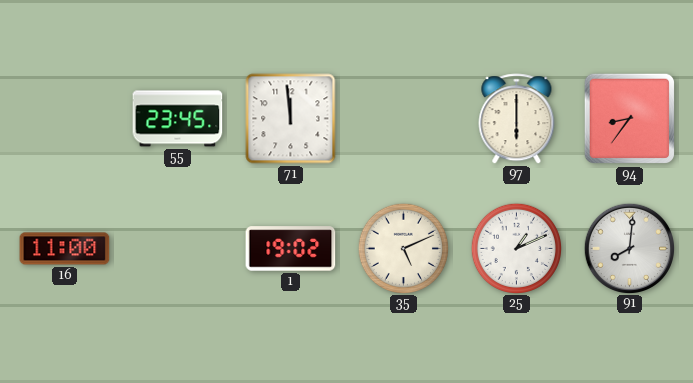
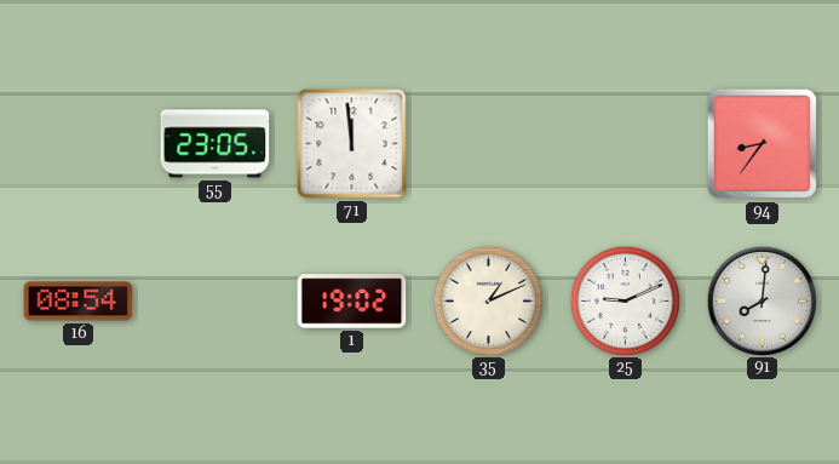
55: 23:45 -> 23:05
97: 6:00 -> none
16: 11:00 -> 08:54
35: 5:11 -> 1:11
25: 1:11 -> 9:11
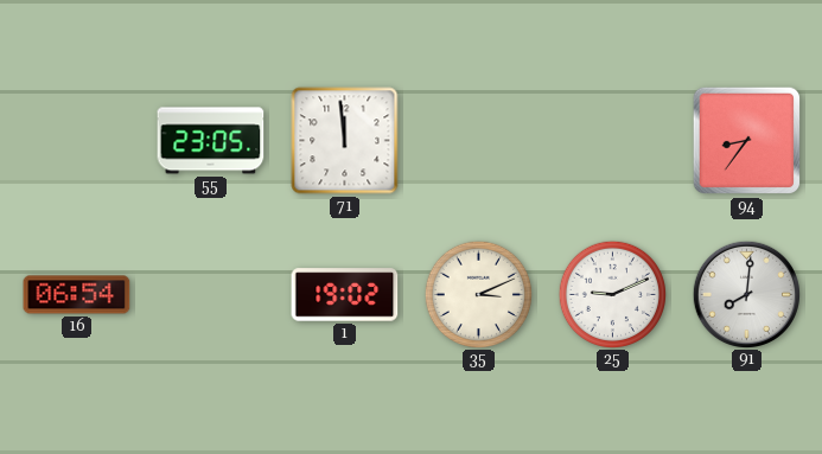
16: 08:54 -> 06:54
35: 1:11 -> 3:11
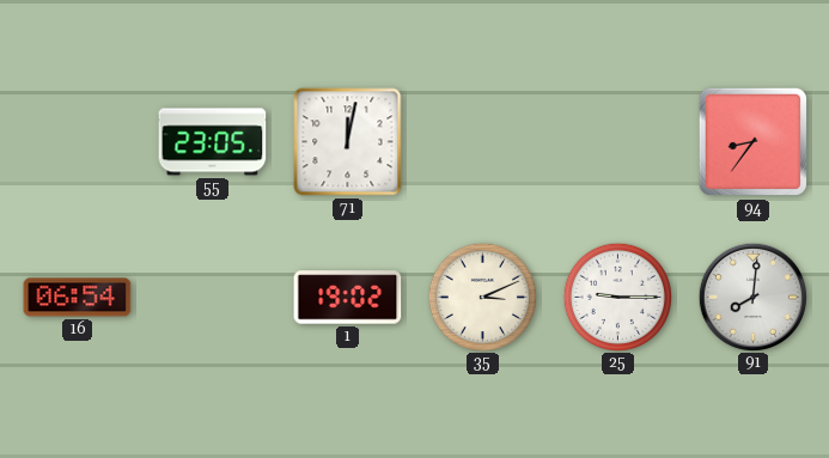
71: 11:59 -> 12:02
25: 9:11 -> 9:15
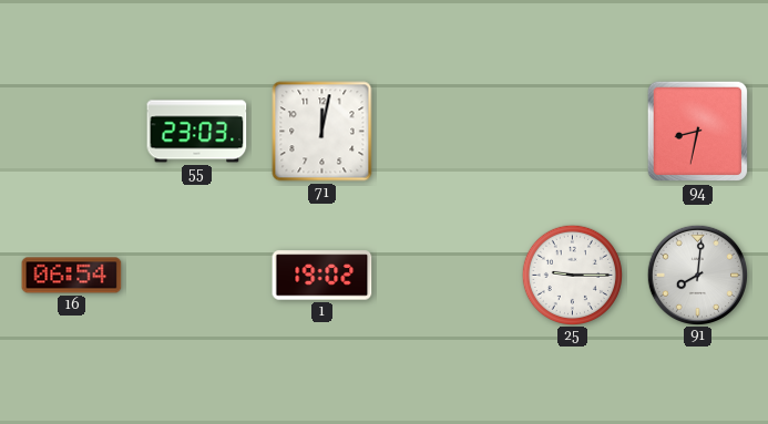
55: 23:05 -> 23:03
94: 8:36 -> 8:32
35: 3:11 -> none
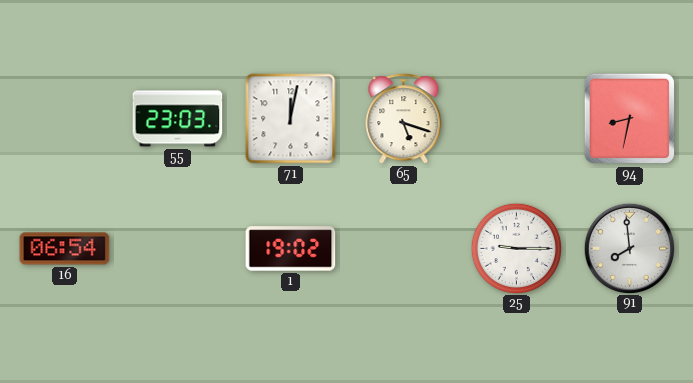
65: none -> 5:18
91: 8:01 -> 7:59
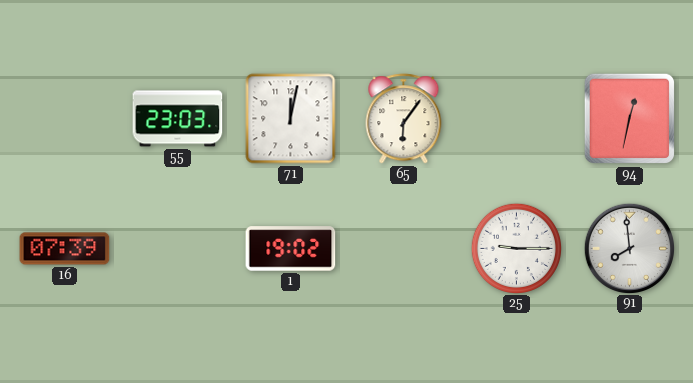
65: 5:18 -> 6:06
94: 8:32 -> 12:32
16: 06:54 -> 07:39
